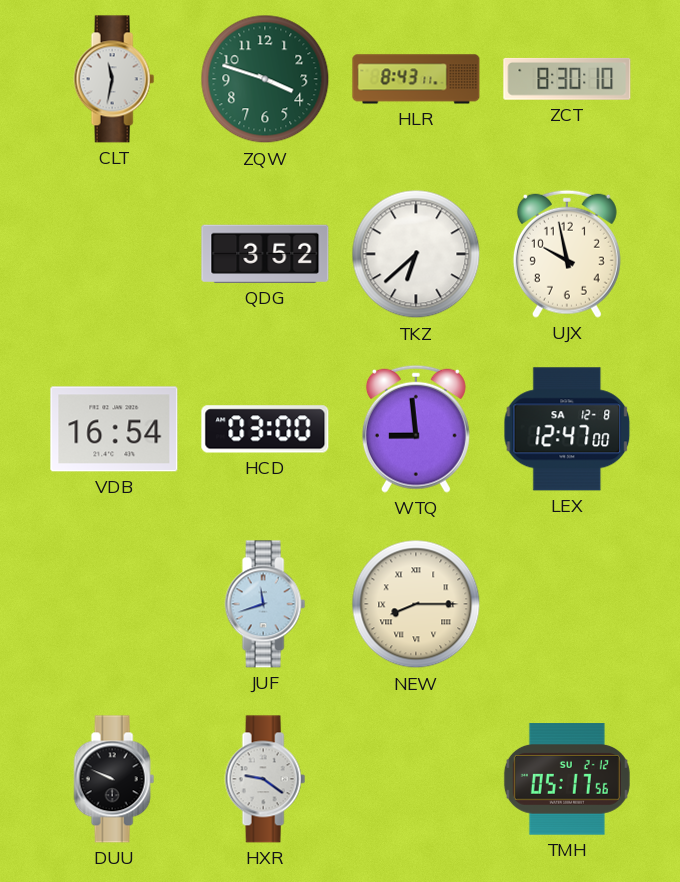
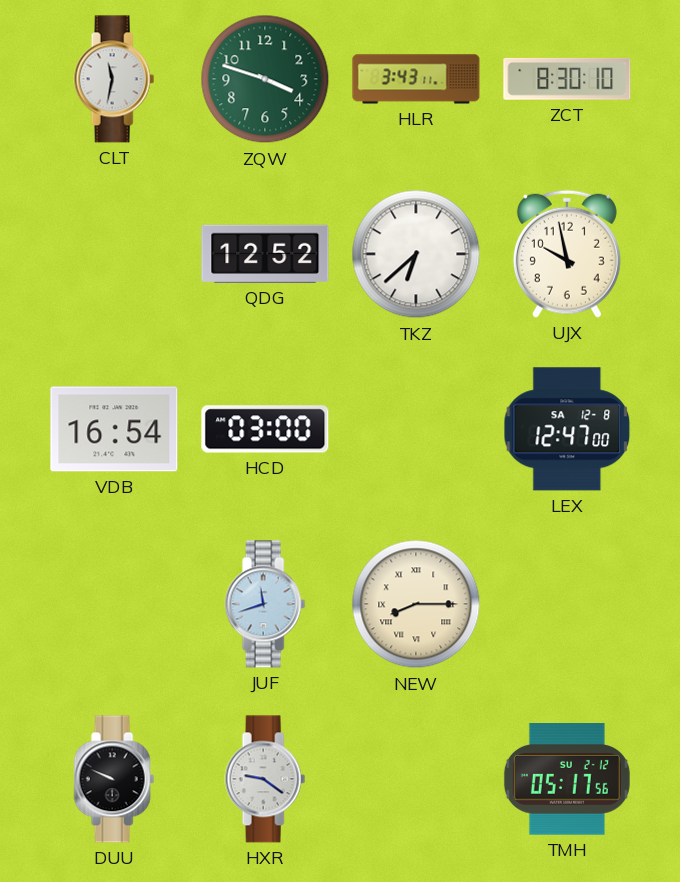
HLR: 8:43 -> 3:43
QDG: 3:52 -> 12:52
WTQ: 8:59 -> none
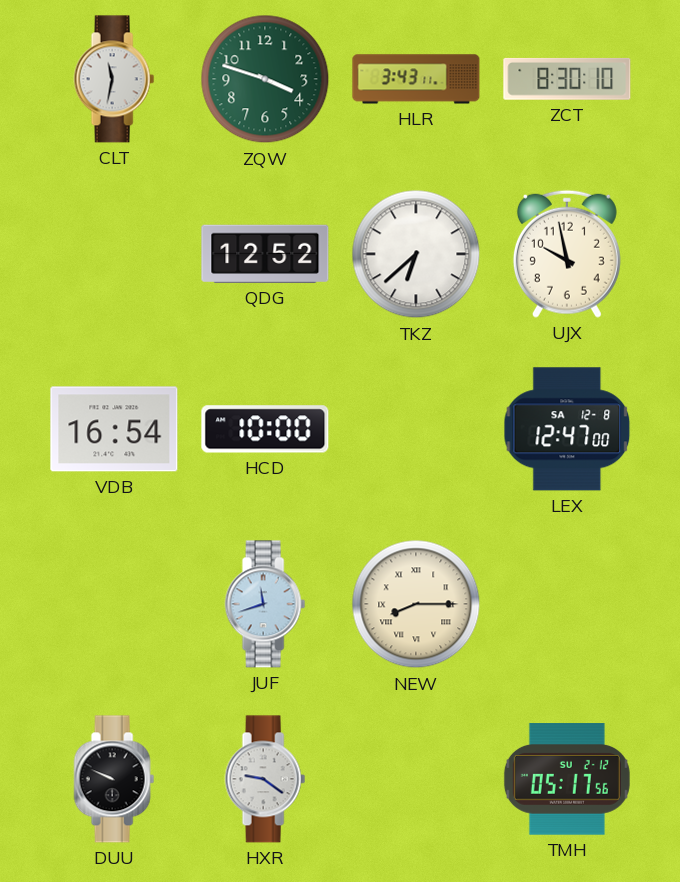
HCD: 03:00 -> 10:00
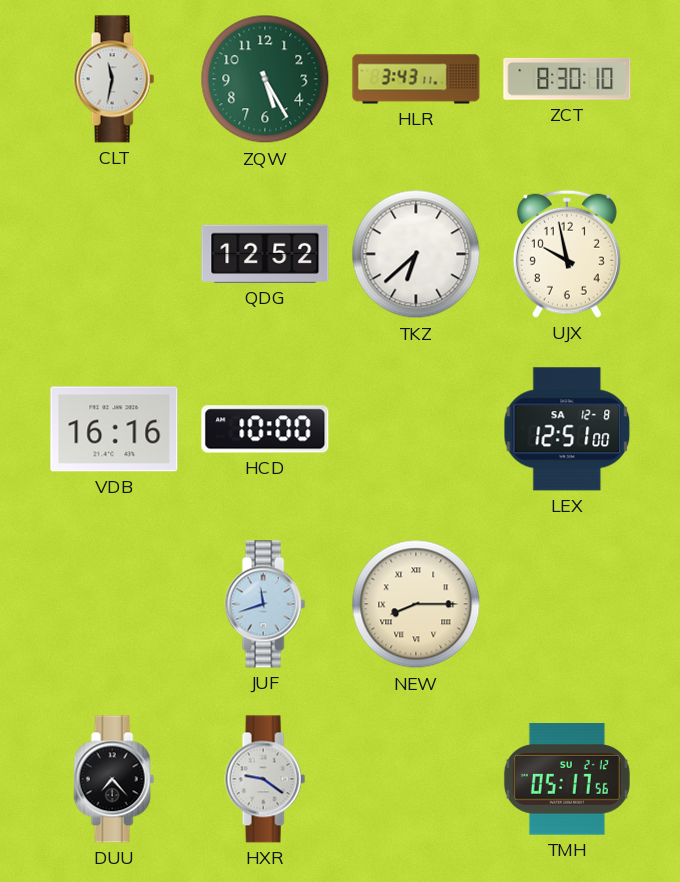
ZQW: 3:48 -> 5:25
VDB: 16:54 -> 16:16
LEX: 12:47 -> 12:51
DUU: 9:49 -> 7:23
